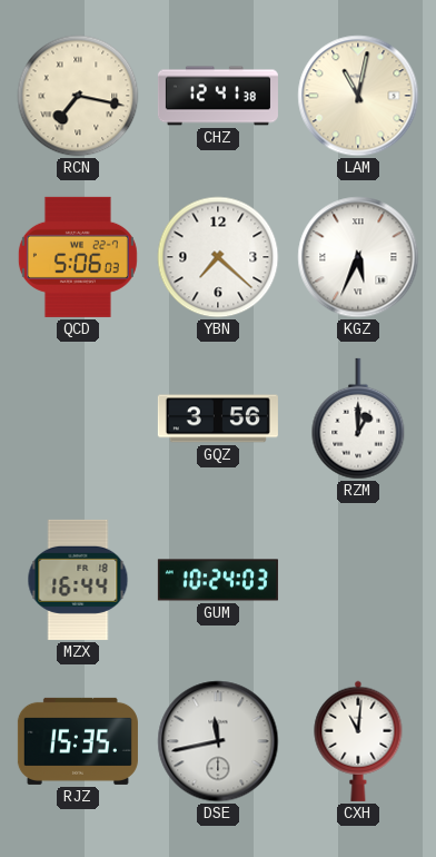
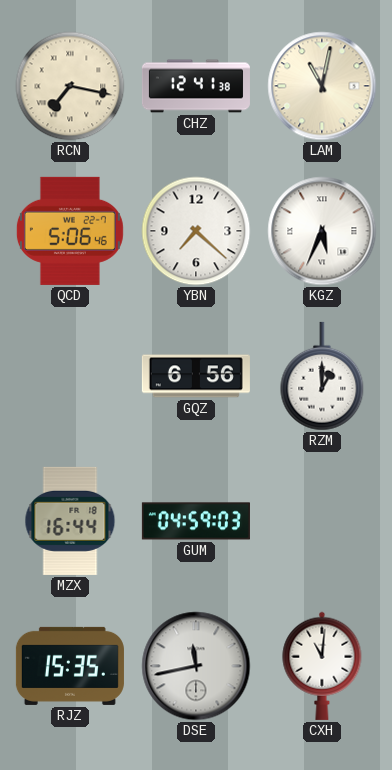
QCD: 5:06:03 -> 5:06:46
GQZ: 3:56 -> 6:56
GUM: 10:24 -> 04:59
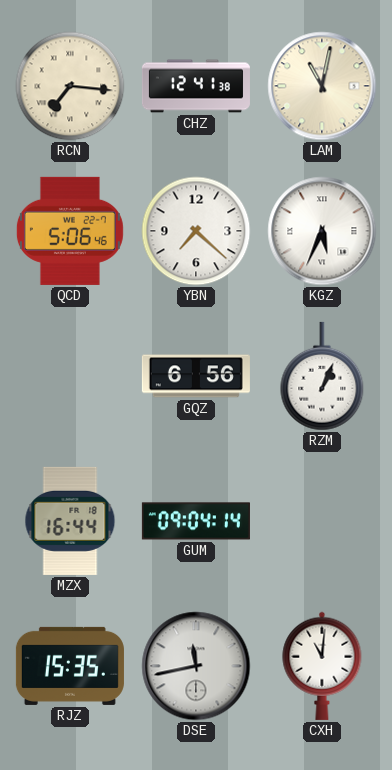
RCN: 7:17 -> 7:16
RZM: 1:00 -> 1:04
GUM: 04:59 -> 09:04
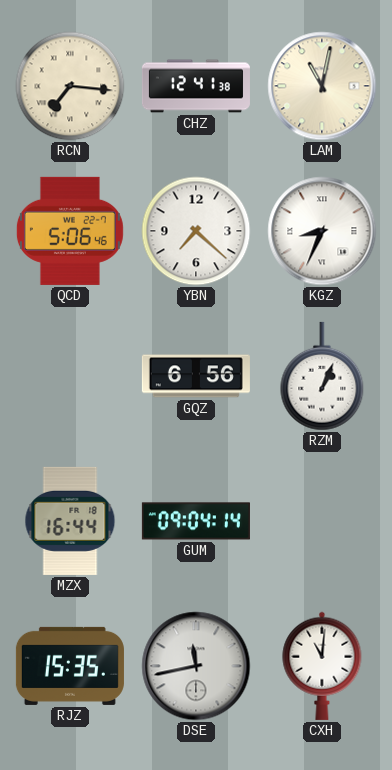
KGZ: 5:34 -> 8:34
